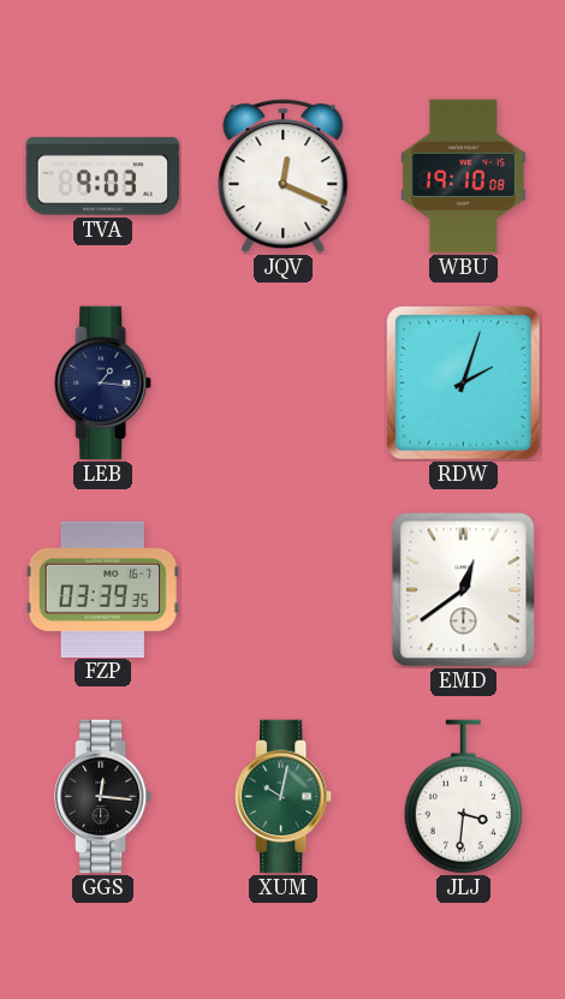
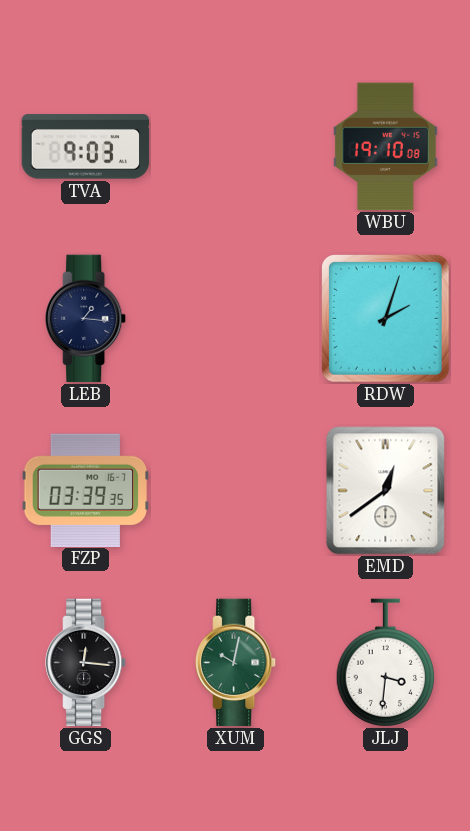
JQV: 12:19 -> none
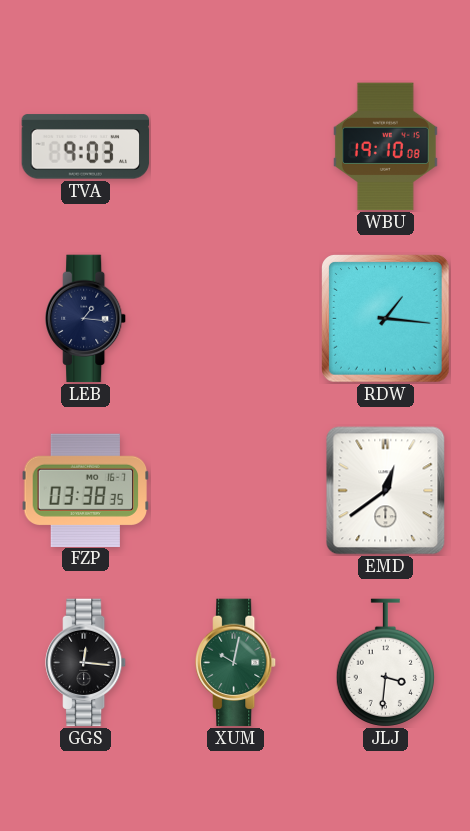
RDW: 2:03 -> 1:16
FZP: 03:39 -> 03:38
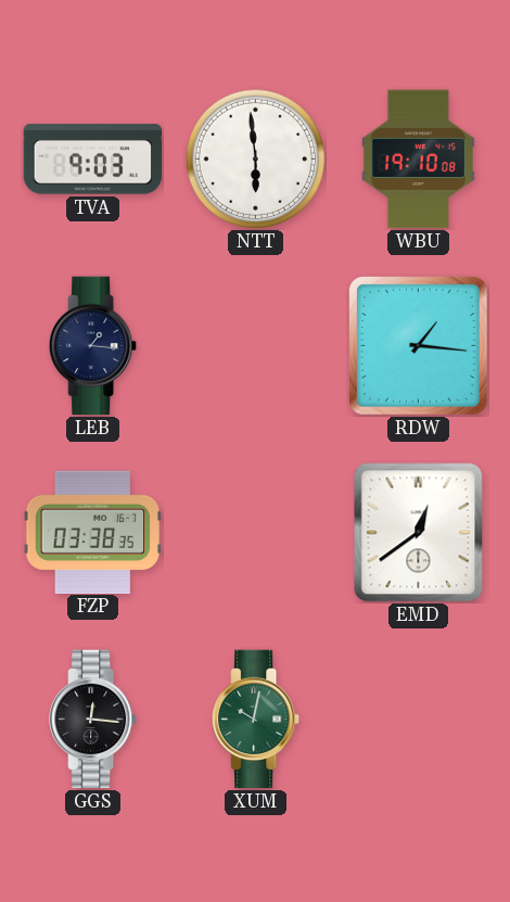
NTT: none -> 5:59
JLJ: 3:31 -> none
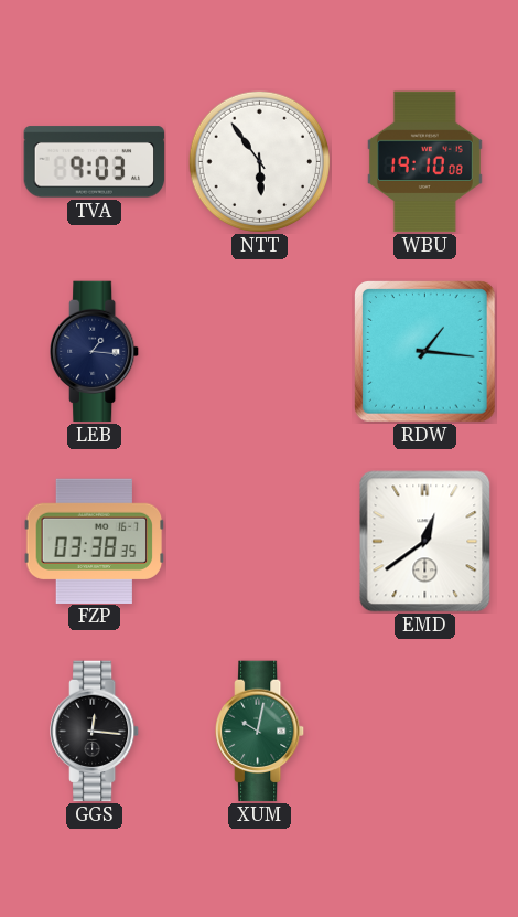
NTT: 5:59 -> 5:54
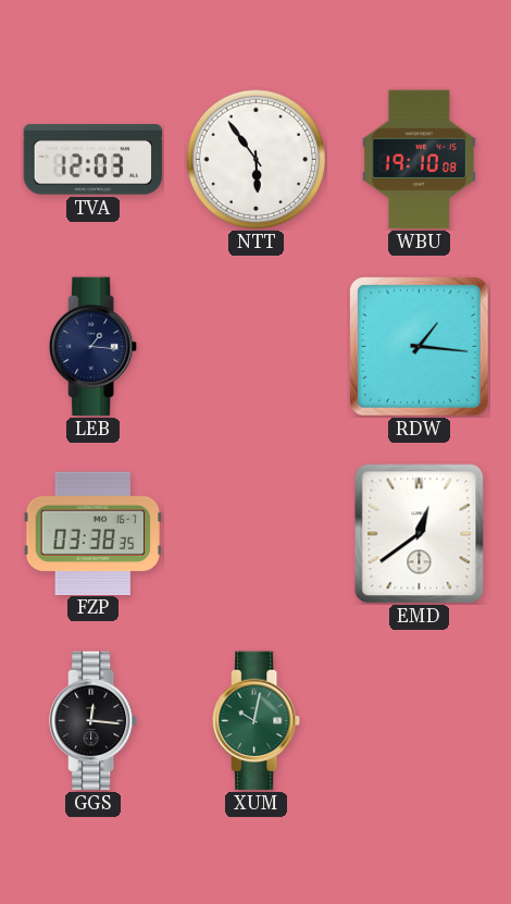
TVA: 9:03 -> 12:03
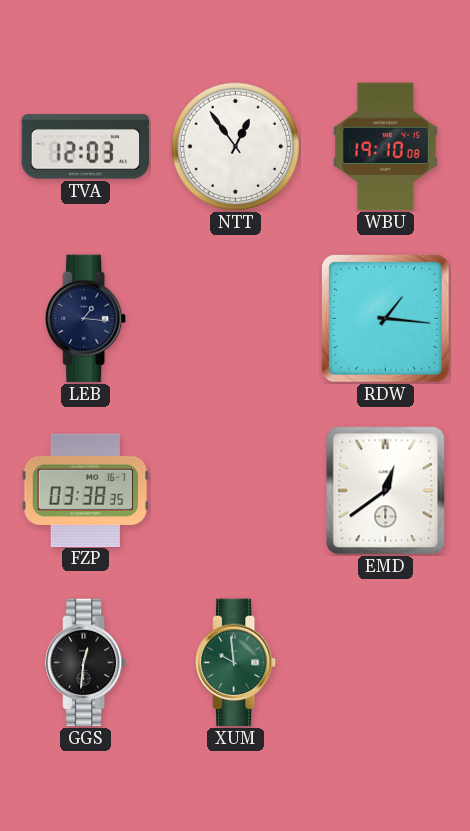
NTT: 5:54 -> 12:54
GGS: 12:16 -> 12:31
XUM: 10:02 -> 9:59
